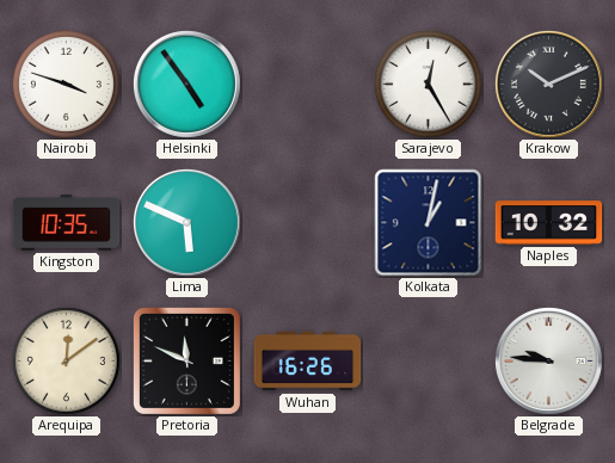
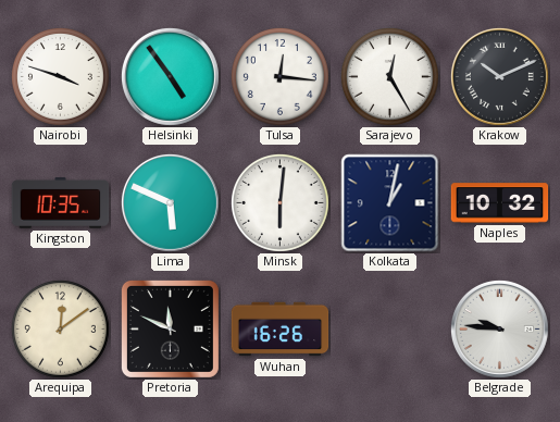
Tulsa: none -> 12:16
Minsk: none -> 6:01
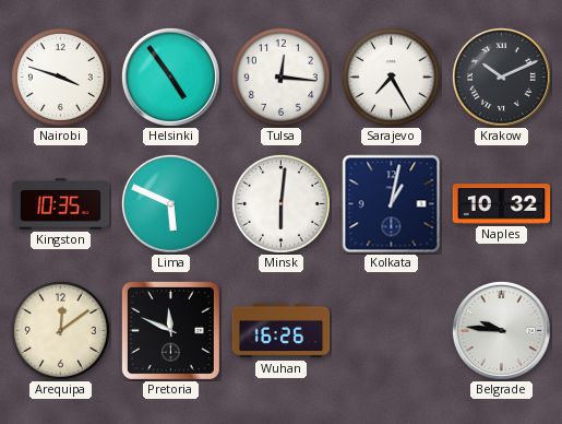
Sarajevo: 12:25 -> 7:25
